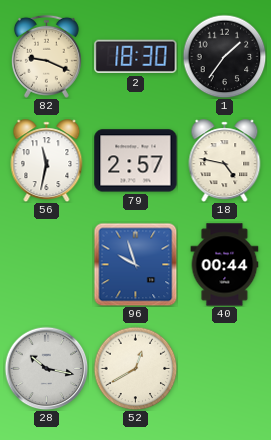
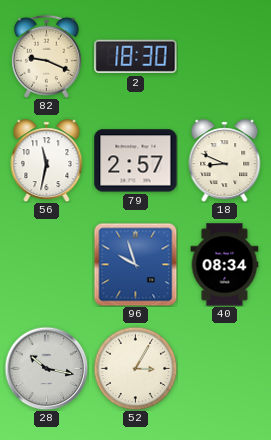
1: 1:36 -> none
18: 4:47 -> 8:49
40: 00:44 -> 08:34
52: 12:40 -> 3:05
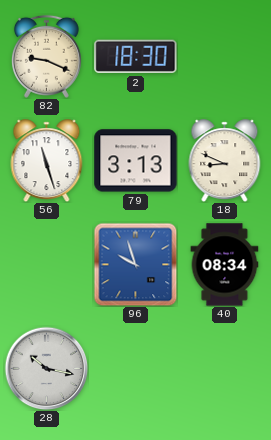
56: 11:32 -> 11:27
79: 2:57 -> 3:13
52: 3:05 -> none
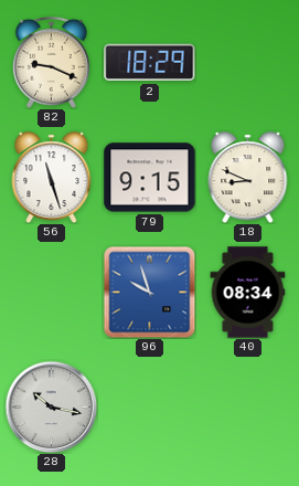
2: 18:30 -> 18:29
79: 3:13 -> 9:15
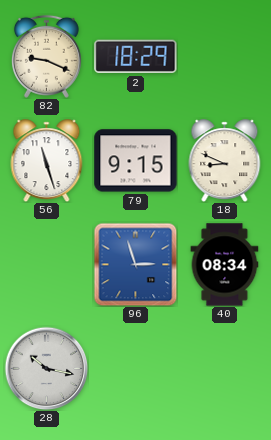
96: 9:57 -> 2:57
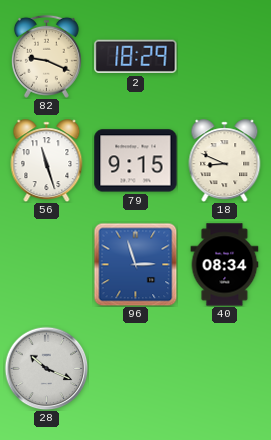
28: 10:17 -> 10:19
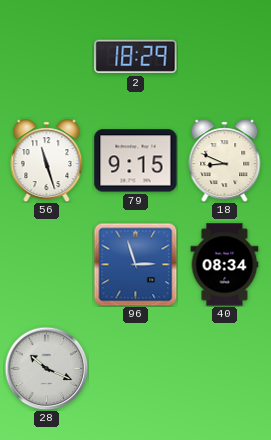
82: 9:19 -> none
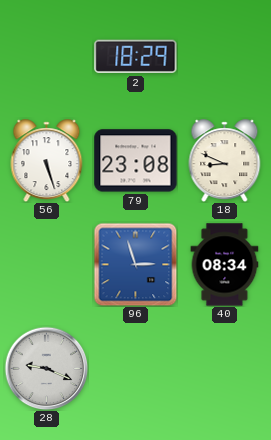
56: 11:27 -> 5:27
79: 9:15 -> 23:08
28: 10:19 -> 9:19
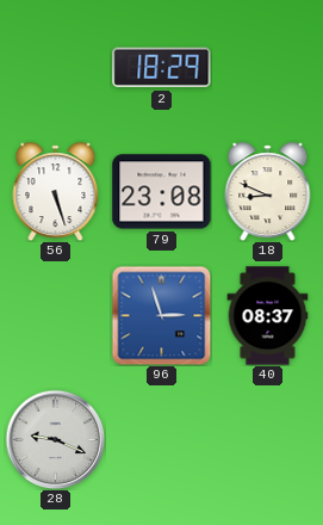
40: 08:34 -> 08:37
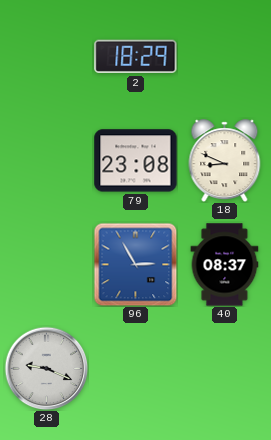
56: 5:27 -> none
96: 2:57 -> 2:55
